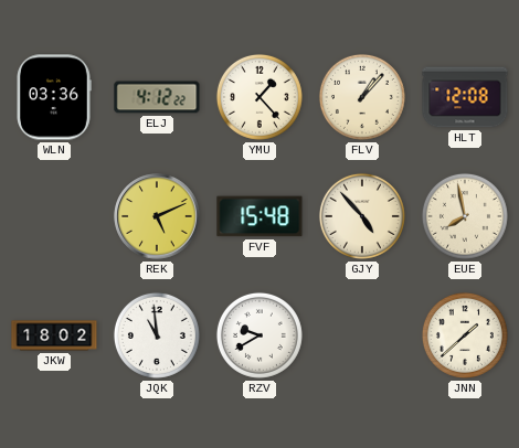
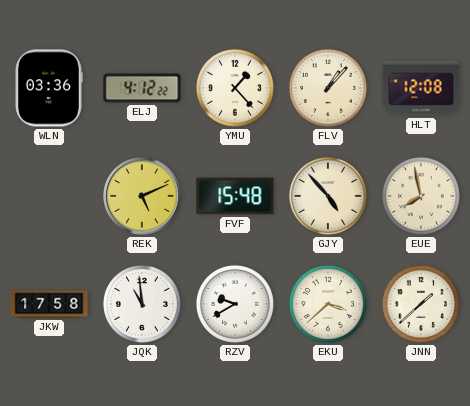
JKW: 18:02 -> 17:58
EKU: none -> 3:38
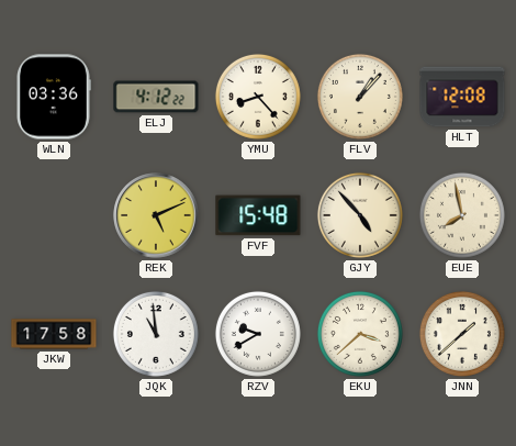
YMU: 1:23 -> 8:23
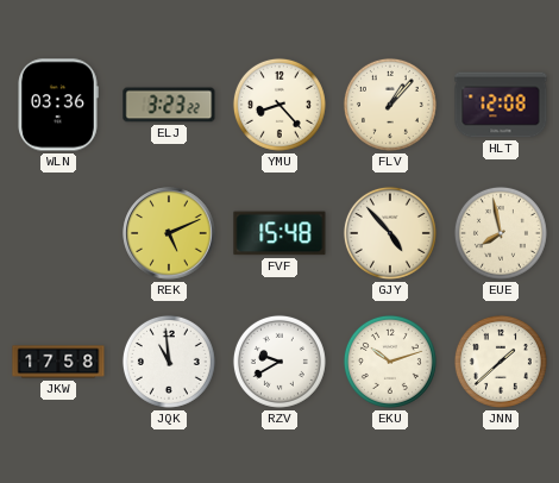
ELJ: 4:12 -> 3:23
EKU: 3:38 -> 10:12
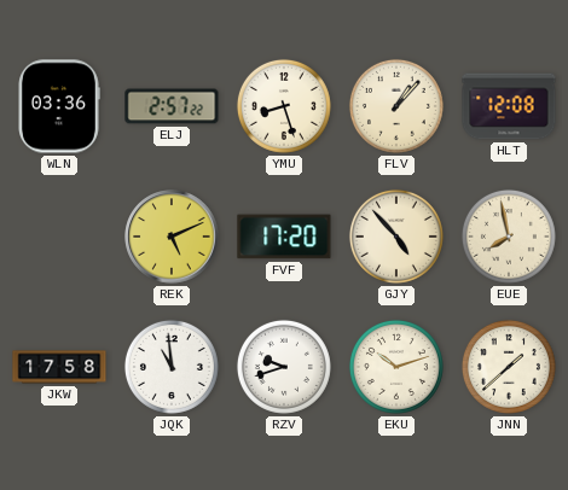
ELJ: 3:23 -> 2:57
YMU: 8:23 -> 8:27
FVF: 15:48 -> 17:20
RZV: 9:40 -> 9:42
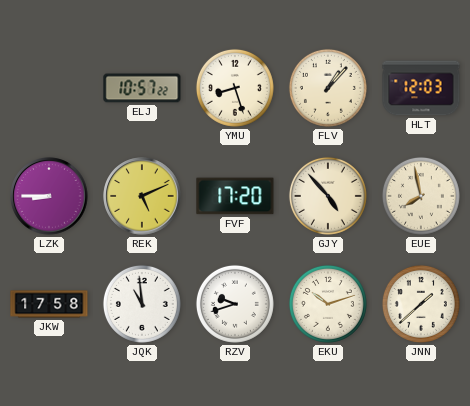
WLN: 03:36 -> none
ELJ: 2:57 -> 10:57
HLT: 12:08 -> 12:03
LZK: none -> 8:45
